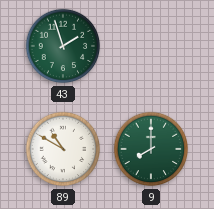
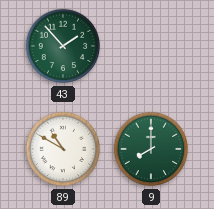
43: 1:57 -> 1:53
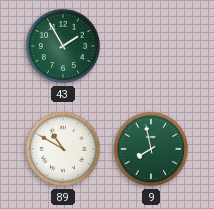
43: 1:53 -> 1:55
9: 8:00 -> 7:58
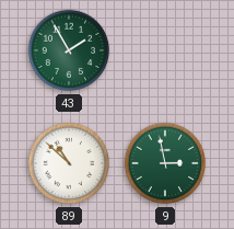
89: 10:50 -> 10:52
9: 7:58 -> 2:58
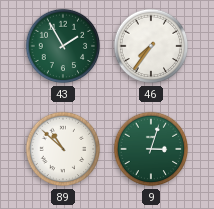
46: none -> 7:36
9: 2:58 -> 3:03
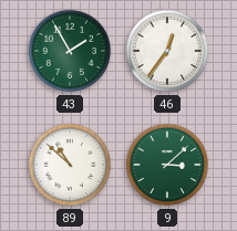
46: 7:36 -> 12:36
9: 3:03 -> 3:08
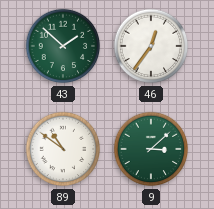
43: 1:55 -> 1:52
89: 10:52 -> 10:51
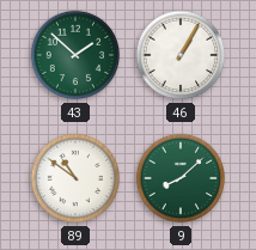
46: 12:36 -> 1:05
9: 3:08 -> 8:08
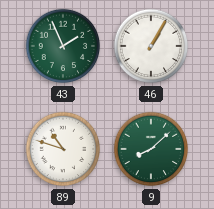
43: 1:52 -> 1:56
89: 10:51 -> 10:48
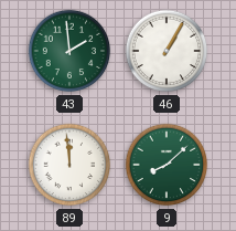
43: 1:56 -> 1:59
89: 10:48 -> 11:59
